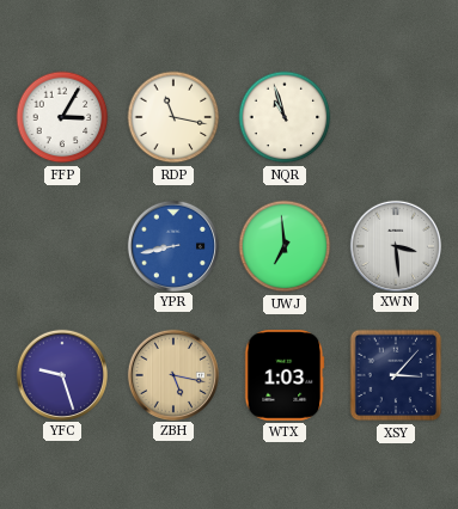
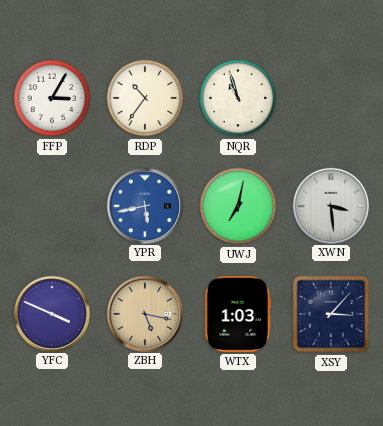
RDP: 11:17 -> 10:36
YPR: 8:43 -> 5:43
UWJ: 6:59 -> 7:02
YFC: 9:27 -> 3:49
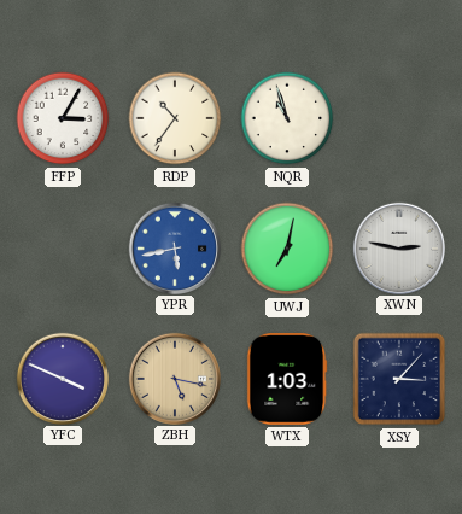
XWN: 3:29 -> 2:47
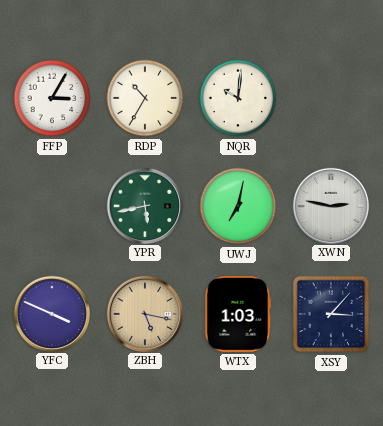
RDP: 10:36 -> 10:35
NQR: 10:57 -> 10:01
YPR dial: blue -> green
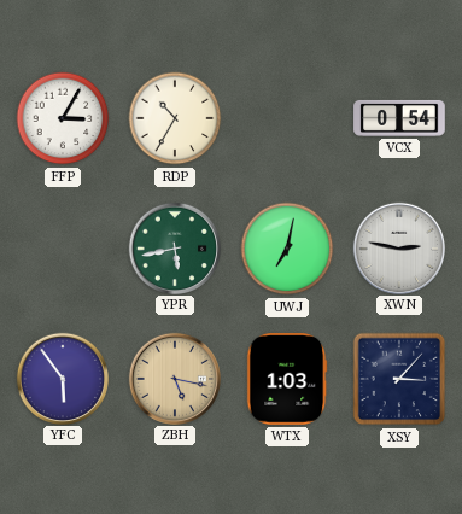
NQR: 10:01 -> none
VCX: none -> 0:54
YFC: 3:49 -> 5:54
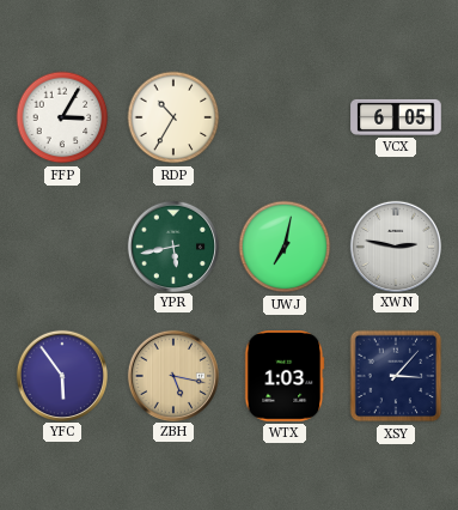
VCX: 0:54 -> 6:05
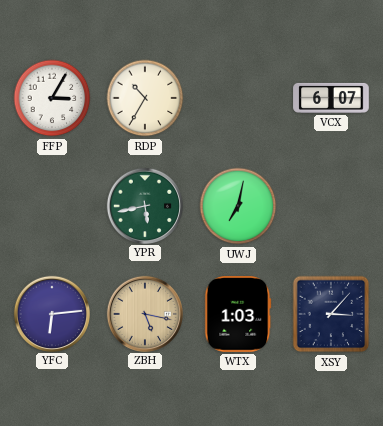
VCX: 6:05 -> 6:07
XWN: 2:47 -> none
YFC: 5:54 -> 6:14
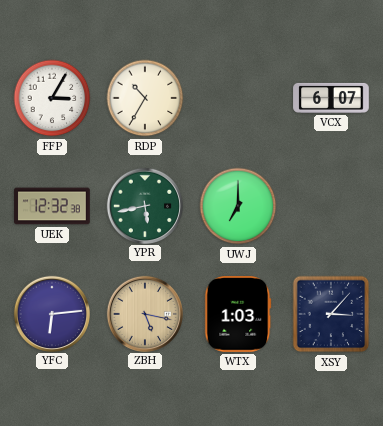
UEK: none -> 12:32
UWJ: 7:02 -> 7:00
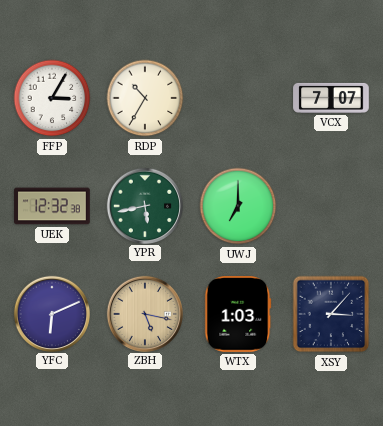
VCX: 6:07 -> 7:07
YFC: 6:14 -> 6:11
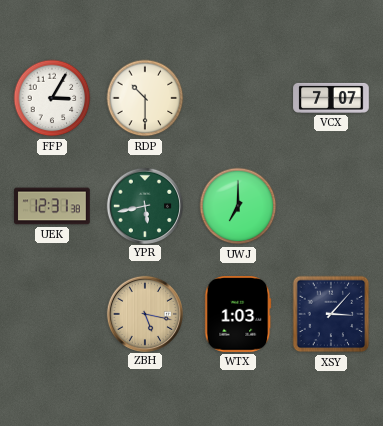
RDP: 10:35 -> 10:30
UEK: 12:32 -> 12:31
YFC: 6:11 -> none
